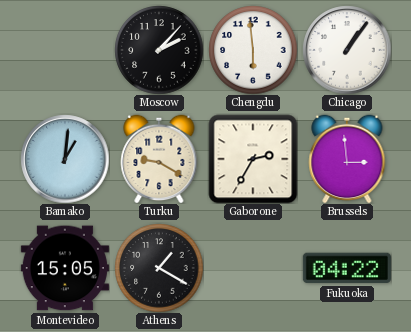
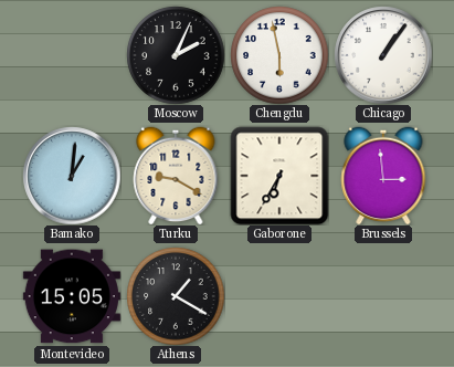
Moscow: 2:07 -> 2:04
Chengdu: 5:59 -> 5:58
Gaborone: 2:35 -> 6:35
Fukuoka: 04:22 -> none
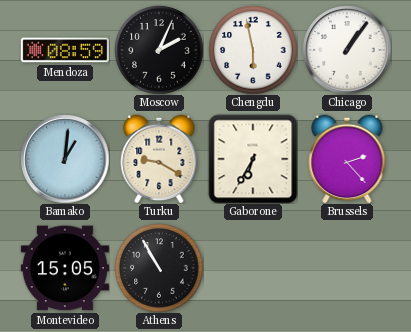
Mendoza: none -> 08:59
Brussels: 2:59 -> 2:23
Athens: 1:20 -> 10:55
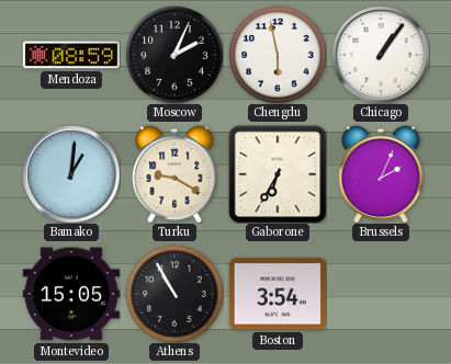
Brussels: 2:23 -> 2:04
Boston: none -> 3:54
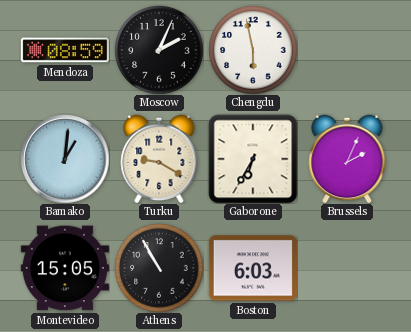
Chicago: 1:06 -> none
Boston: 3:54 -> 6:03
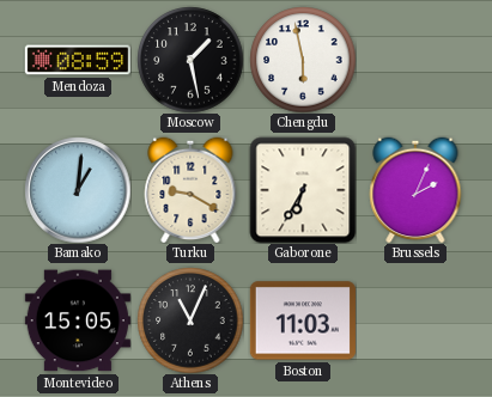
Moscow: 2:04 -> 1:28
Athens: 10:55 -> 11:04
Boston: 6:03 -> 11:03
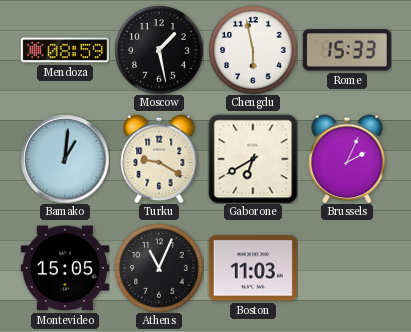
Rome: none -> 15:33
Gaborone: 6:35 -> 6:40
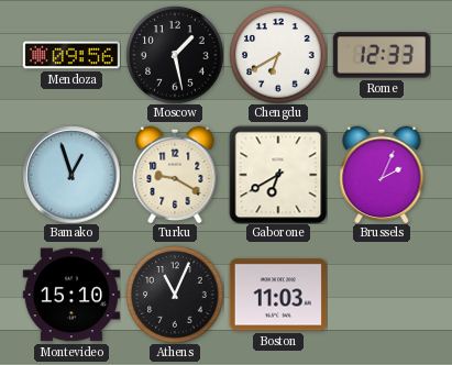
Mendoza: 08:59 -> 09:56
Chengdu: 5:58 -> 6:40
Rome: 15:33 -> 12:33
Bamako: 1:01 -> 12:57
Montevideo: 15:05 -> 15:10
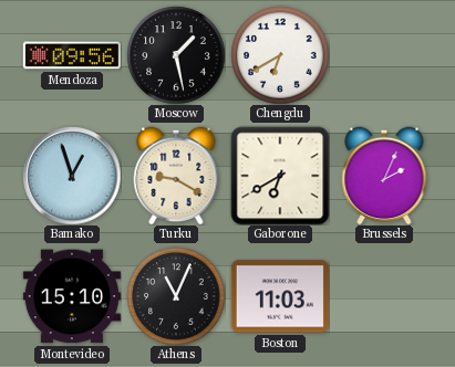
Rome: 12:33 -> none
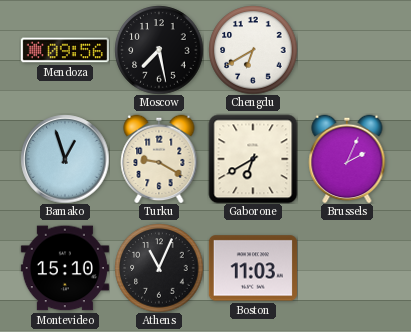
Moscow: 1:28 -> 7:28
